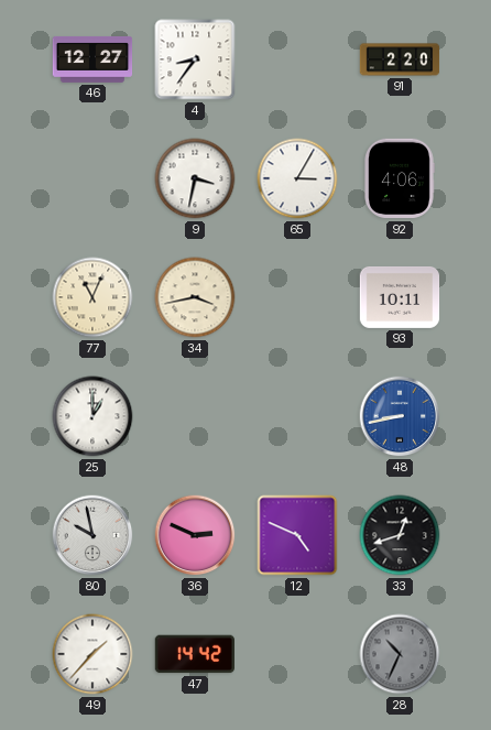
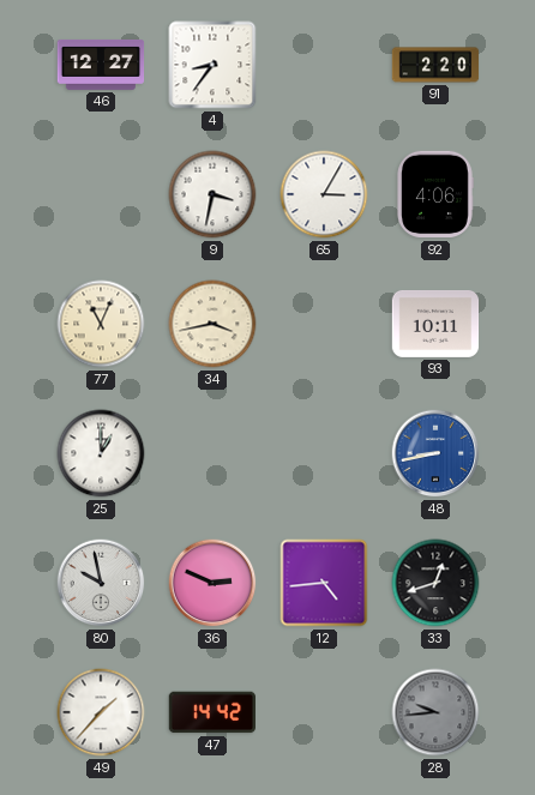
12: 4:49 -> 4:44
28: 10:34 -> 9:44
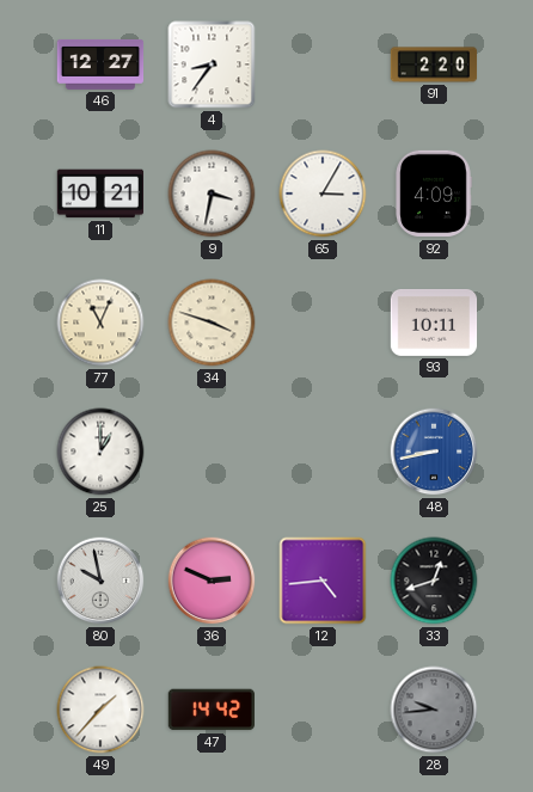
11: none -> 10:21
92: 4:06 -> 4:09
34: 3:43 -> 3:48
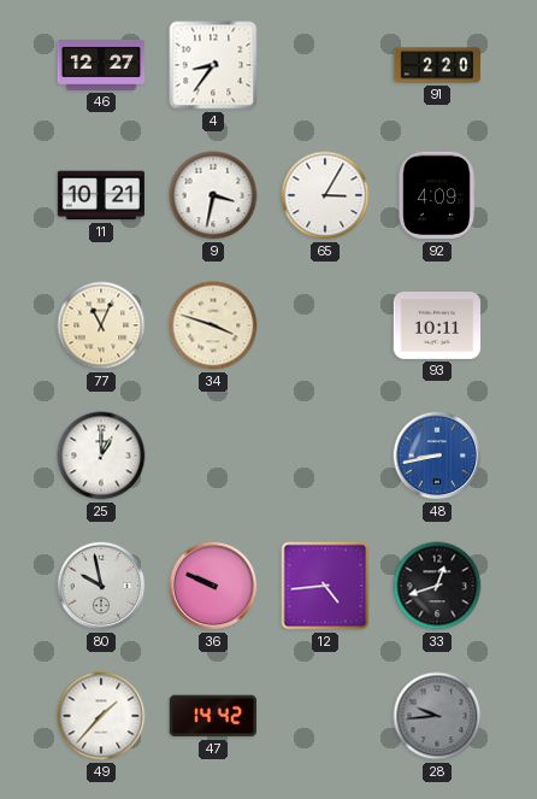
36: 2:49 -> 9:49
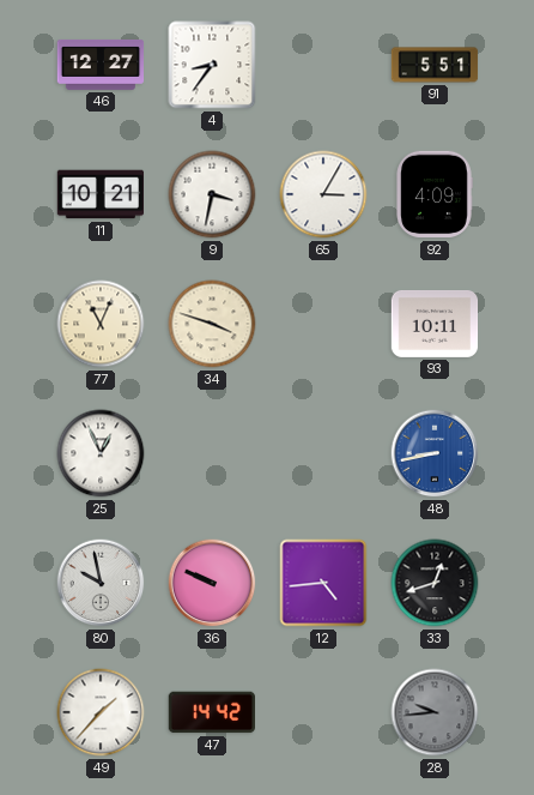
91: 2:20 -> 5:51
25: 1:00 -> 12:56
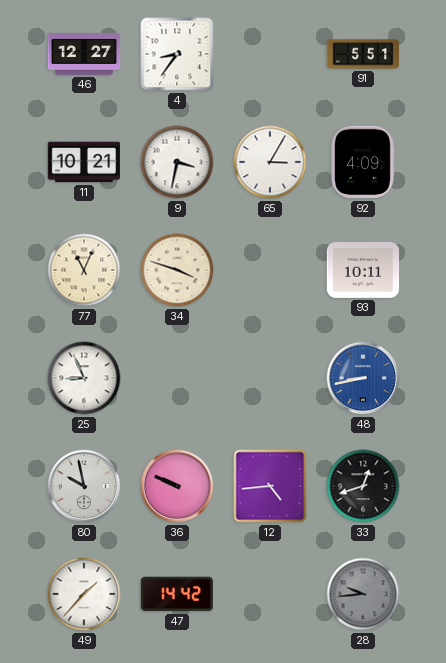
25: 12:56 -> 8:56
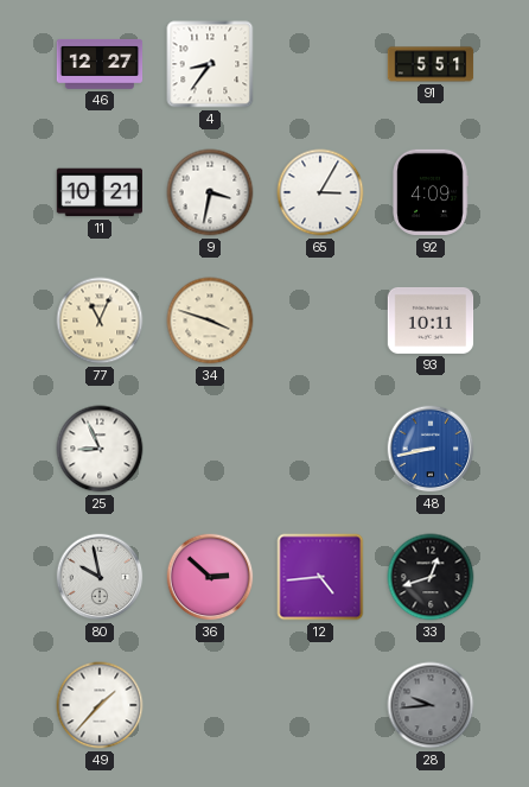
36: 9:49 -> 2:52
47: 14:42 -> none
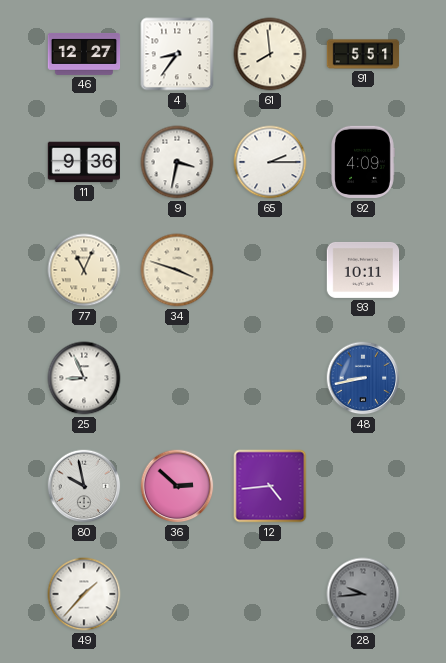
61: none -> 7:59
11: 10:21 -> 9:36
65: 3:05 -> 2:15
33: 12:42 -> none
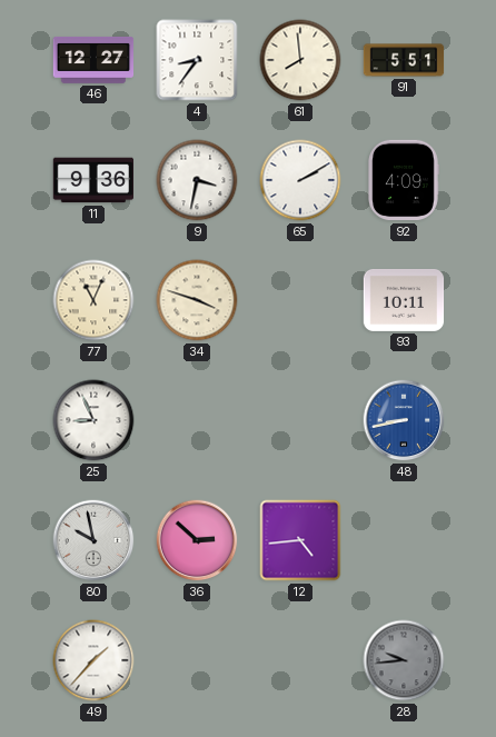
65: 2:15 -> 2:10
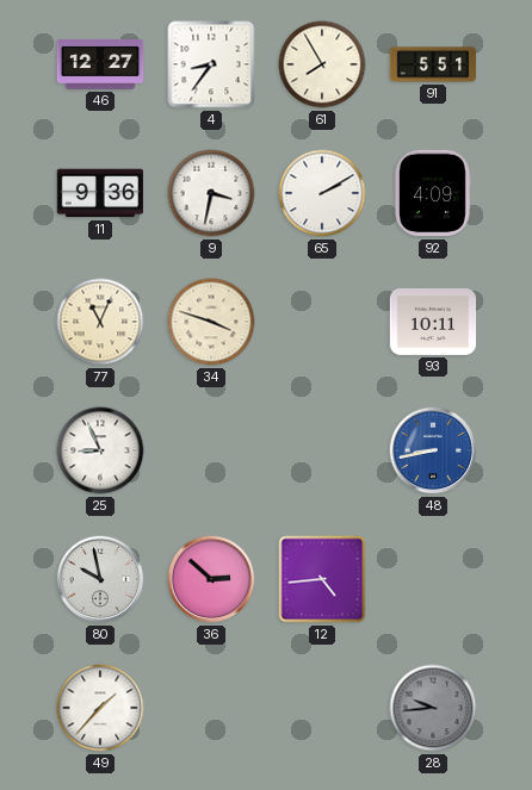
61: 7:59 -> 7:55
